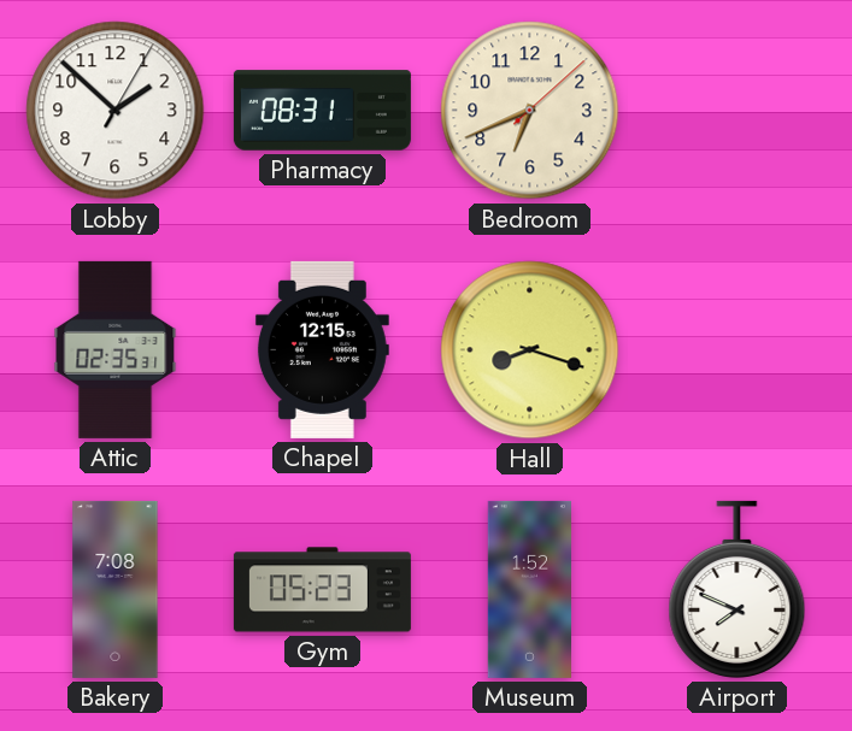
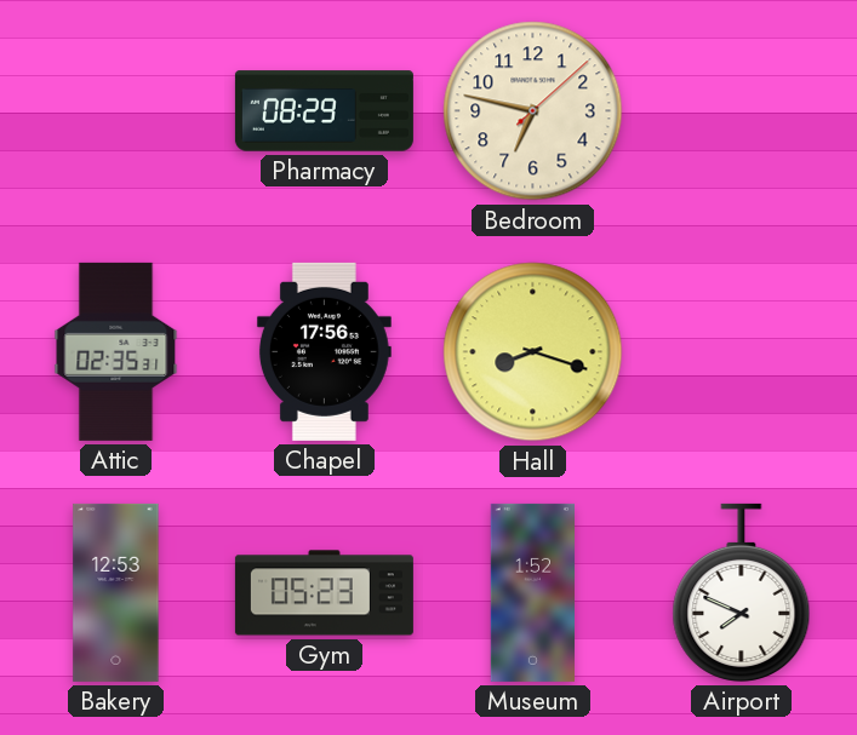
Lobby: 1:52 -> none
Pharmacy: 08:31 -> 08:29
Bedroom: 6:41 -> 6:47
Chapel: 12:15 -> 17:56
Bakery: 7:08 -> 12:53
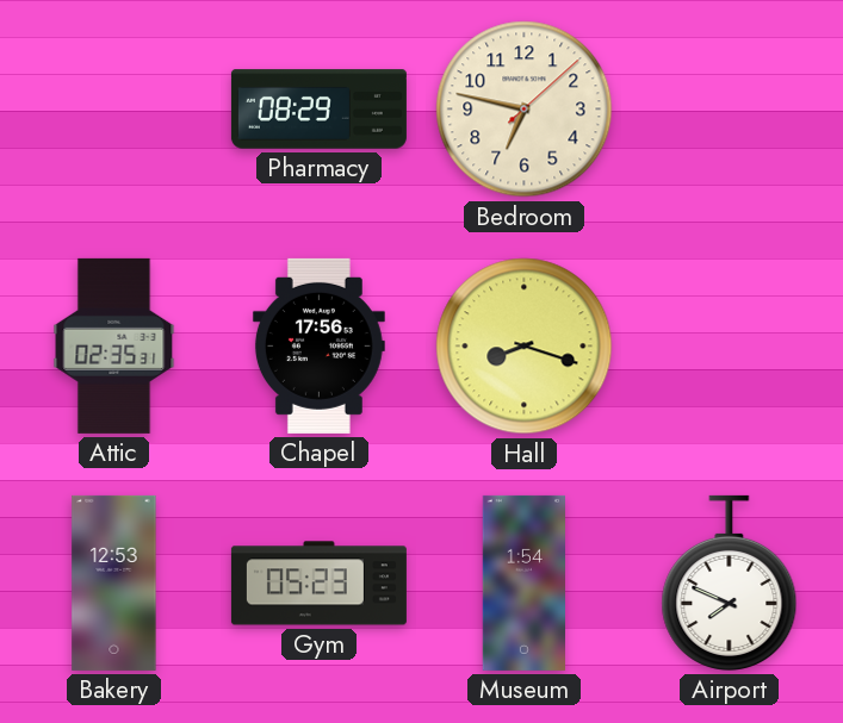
Museum: 1:52 -> 1:54
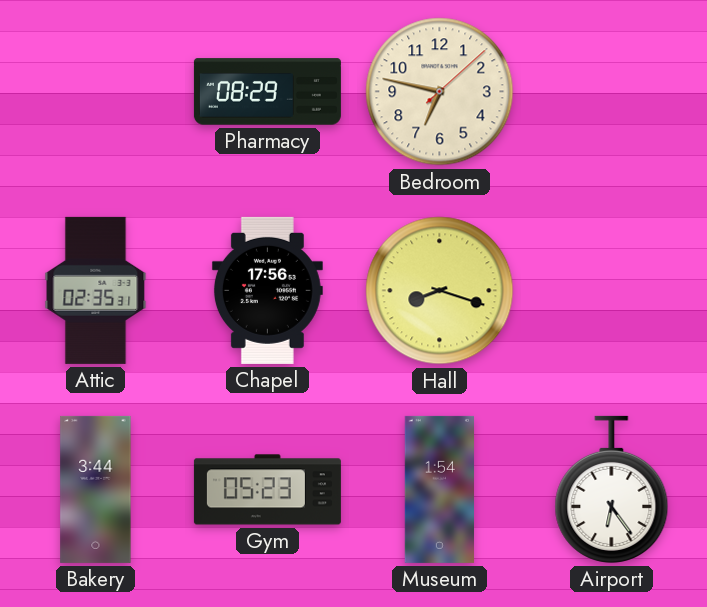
Bakery: 12:53 -> 3:44
Airport: 7:49 -> 6:24
